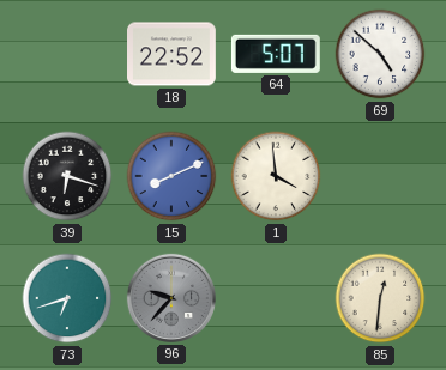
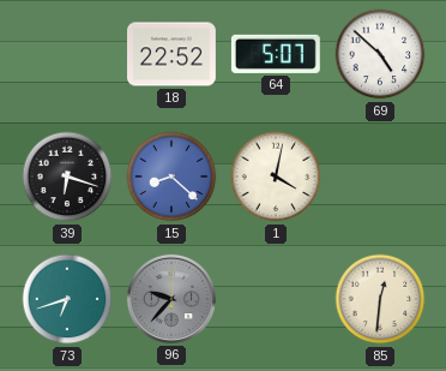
15: 8:11 -> 8:22
1: 3:59 -> 4:02
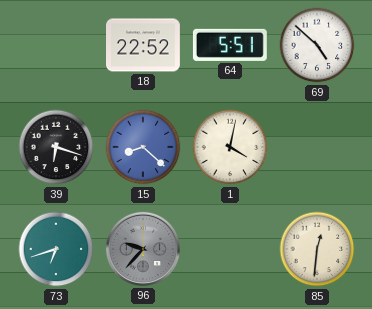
64: 5:07 -> 5:51
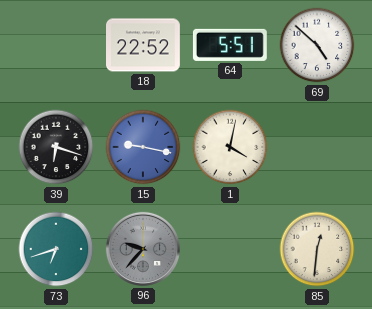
15: 8:22 -> 9:17
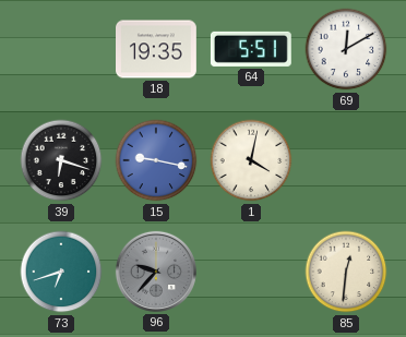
18: 22:52 -> 19:35
69: 4:52 -> 12:10
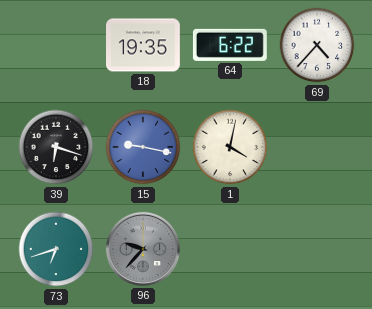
64: 5:51 -> 6:22
69: 12:10 -> 4:37
85: 12:31 -> none
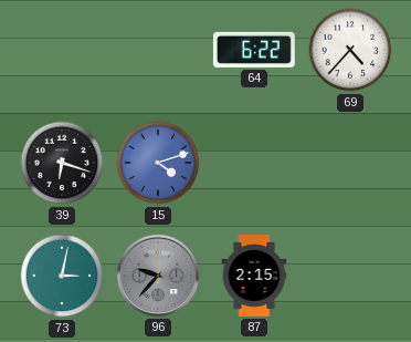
18: 19:35 -> none
15: 9:17 -> 4:12
1: 4:02 -> none
73: 6:42 -> 3:02
87: none -> 2:15
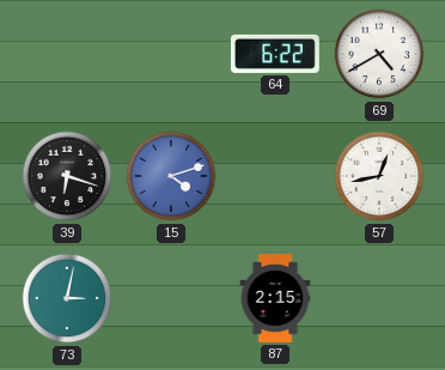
69: 4:37 -> 4:40
57: none -> 12:43
96: 9:37 -> none
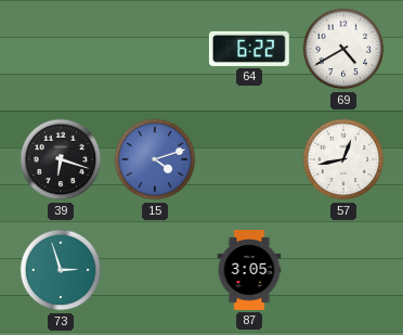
73: 3:02 -> 2:57
87: 2:15 -> 3:05
